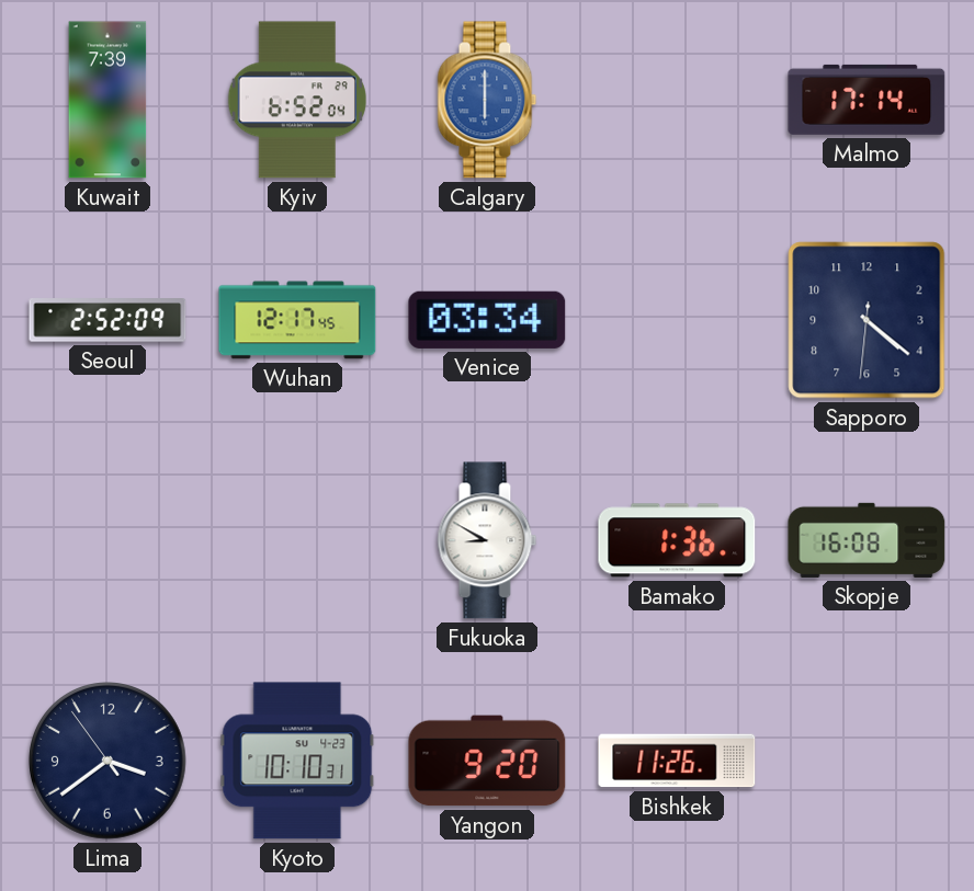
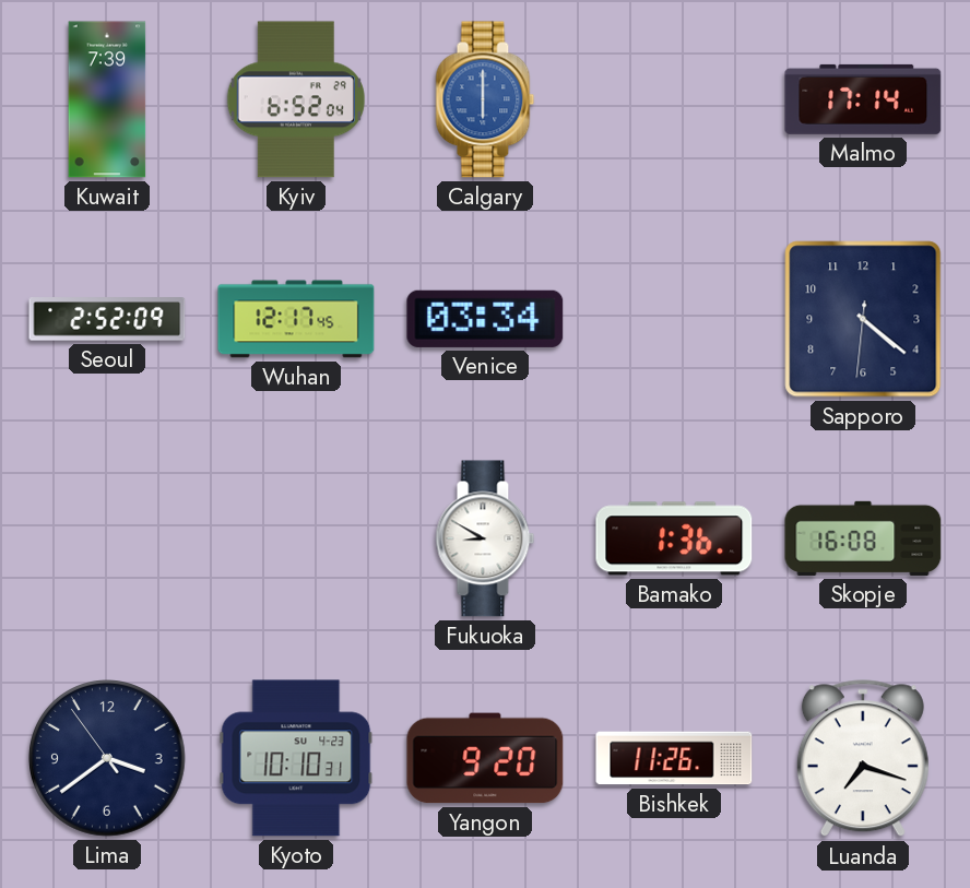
Luanda: none -> 7:18
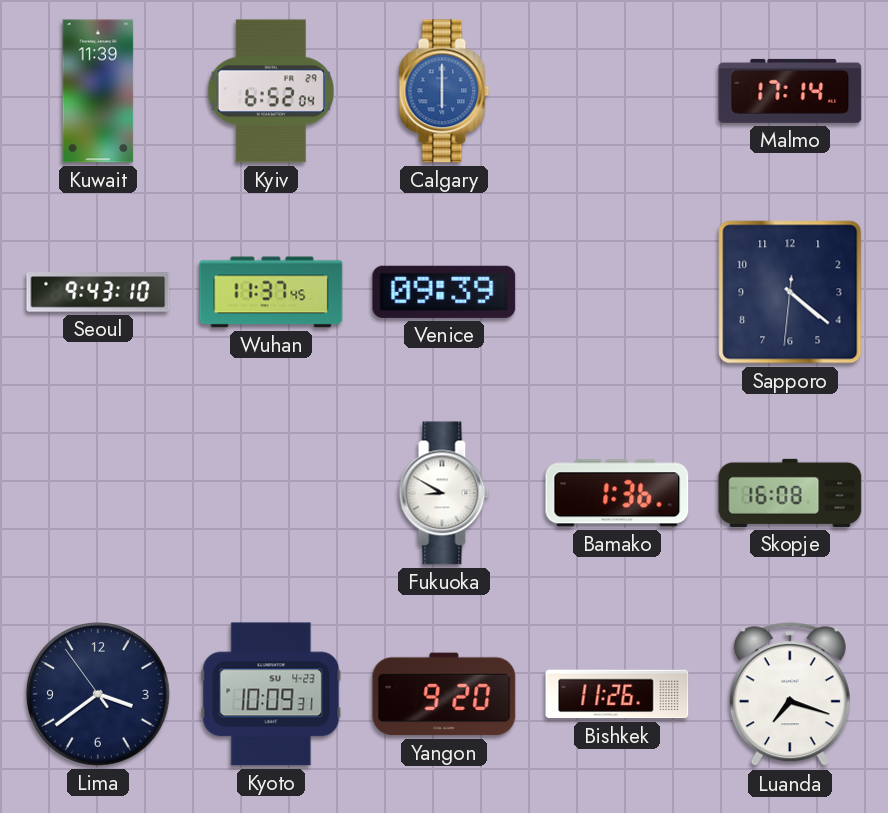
Kuwait: 7:39 -> 11:39
Seoul: 2:52 -> 9:43
Wuhan: 12:17 -> 11:37
Venice: 03:34 -> 09:39
Kyoto: 10:10 -> 10:09
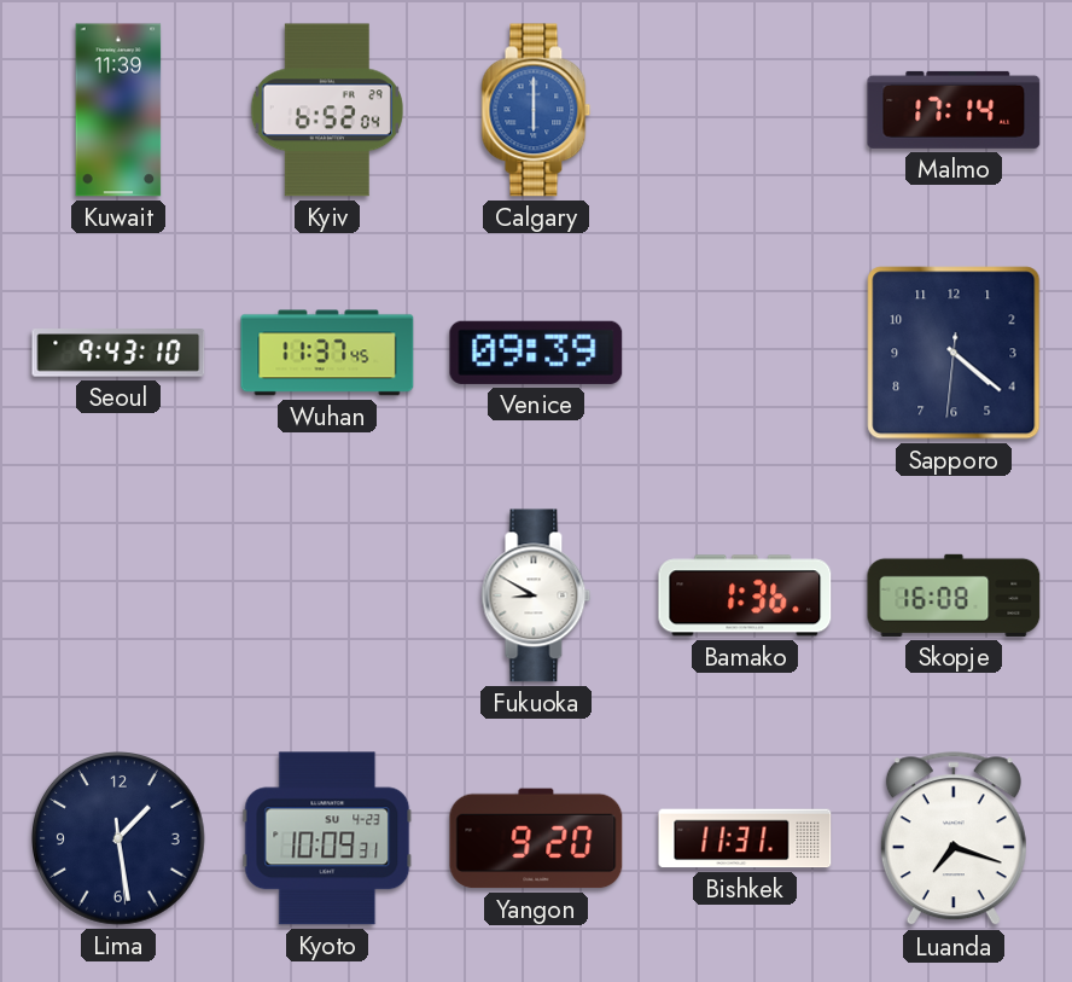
Lima: 3:38 -> 1:28
Bishkek: 11:26 -> 11:31
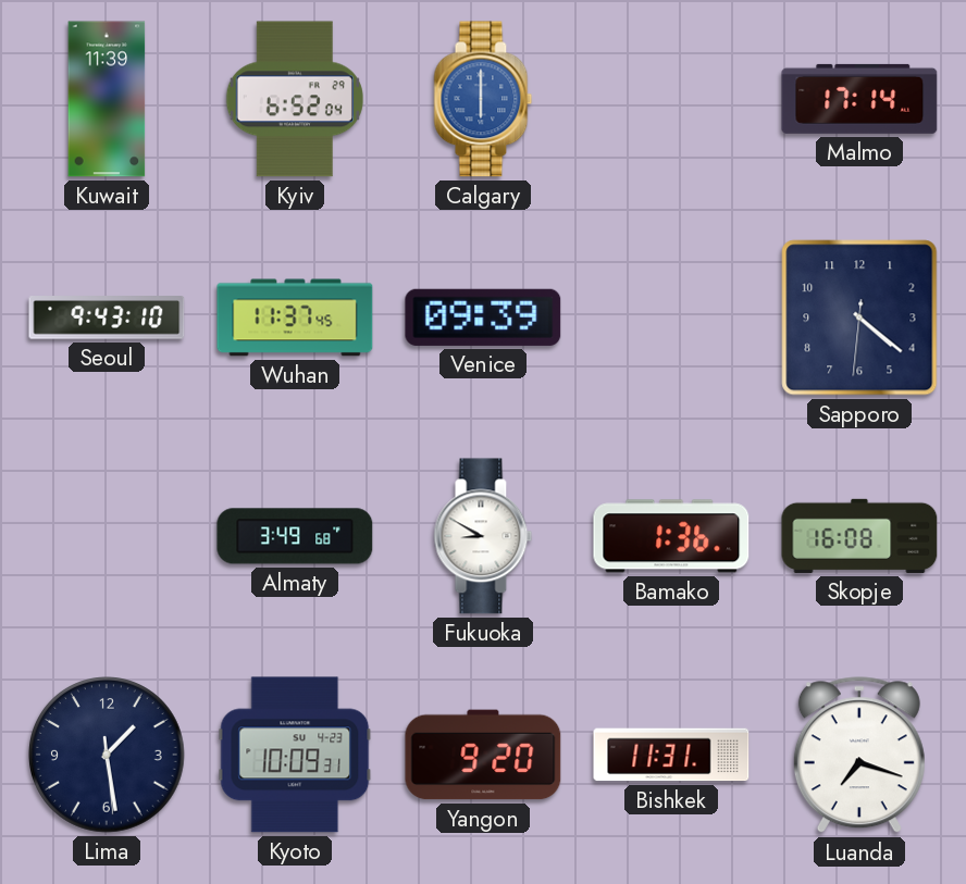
Almaty: none -> 3:49
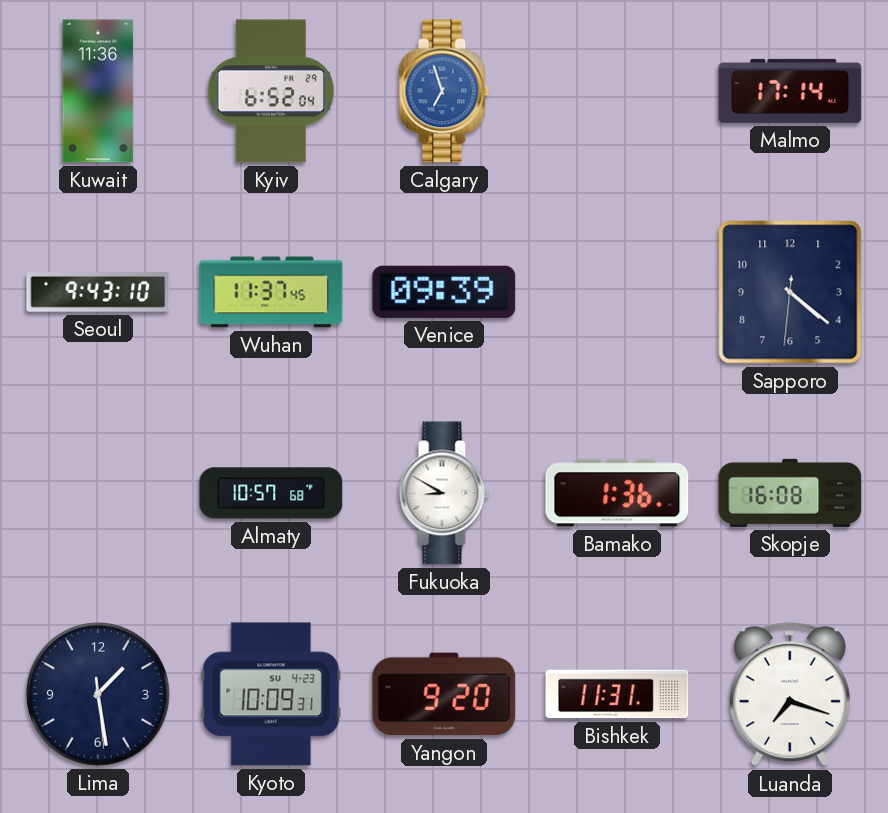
Kuwait: 11:39 -> 11:36
Calgary: 6:00 -> 6:57
Almaty: 3:49 -> 10:57
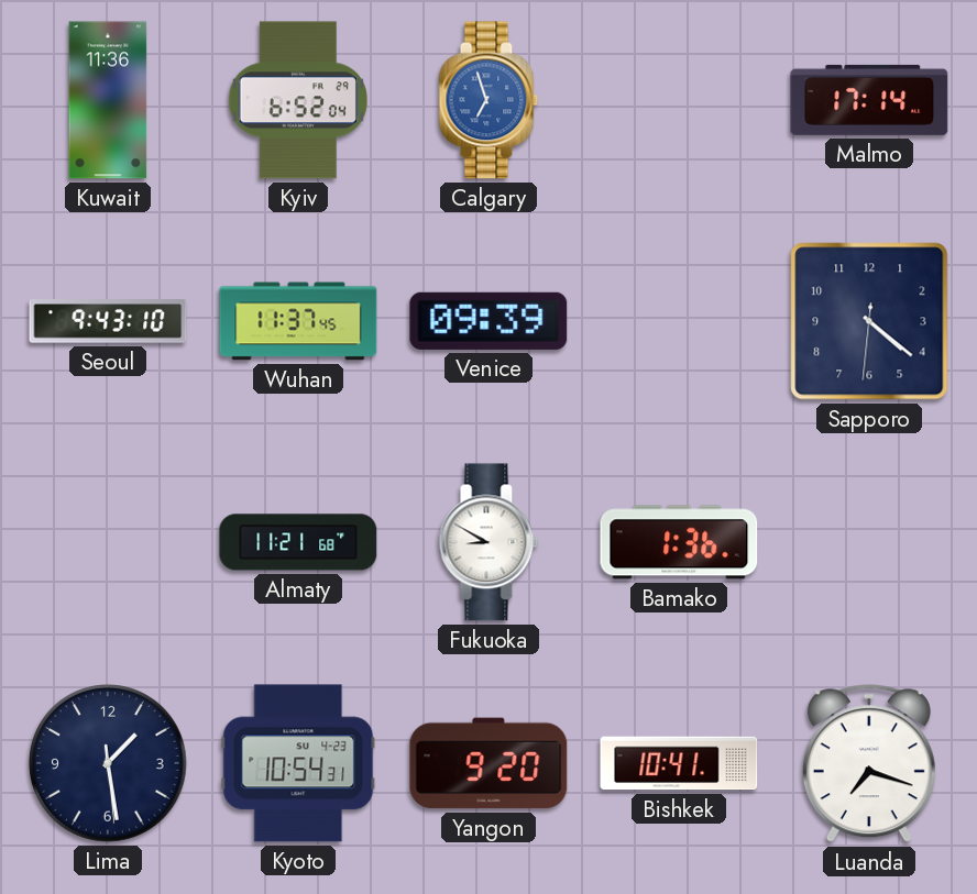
Almaty: 10:57 -> 11:21
Skopje: 16:08 -> none
Kyoto: 10:09 -> 10:54
Bishkek: 11:31 -> 10:41
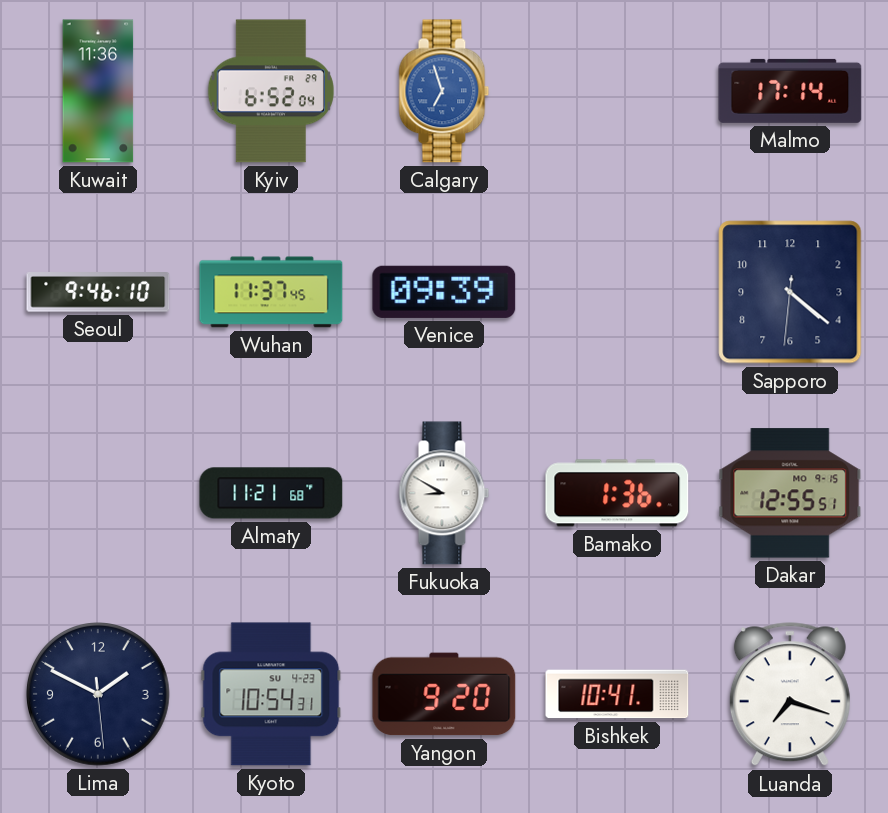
Seoul: 9:43 -> 9:46
Dakar: none -> 12:55
Lima: 1:28 -> 1:49
